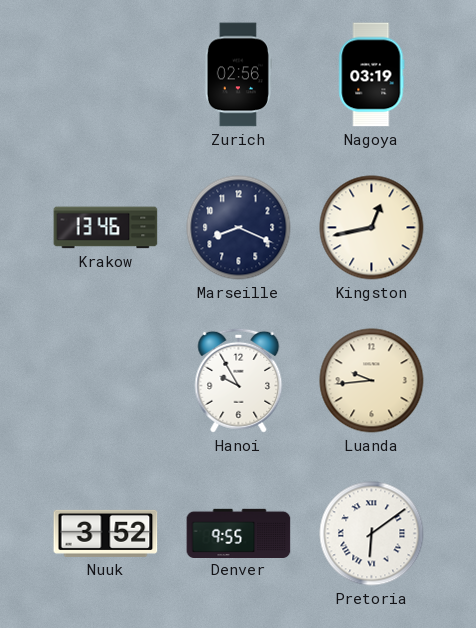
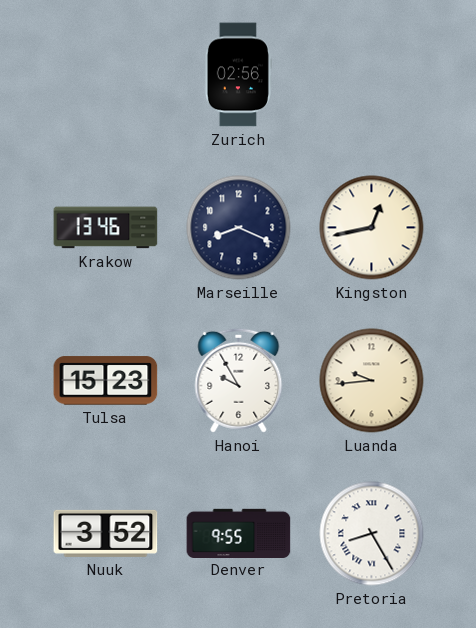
Nagoya: 03:19 -> none
Tulsa: none -> 15:23
Pretoria: 6:09 -> 8:25
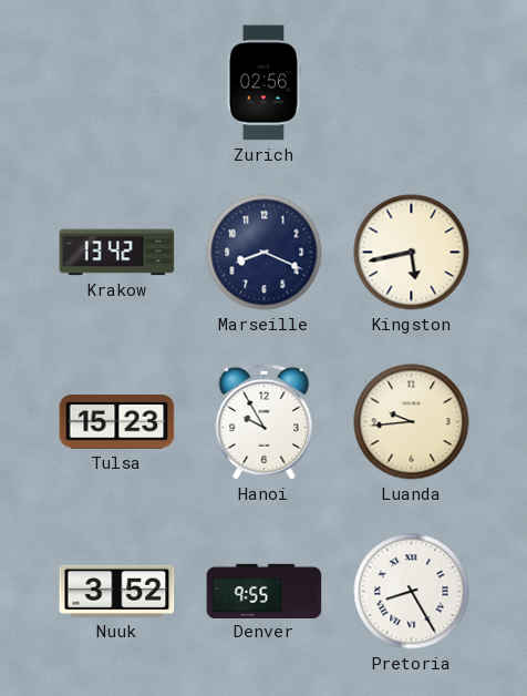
Krakow: 13:46 -> 13:42
Kingston: 12:43 -> 5:43
